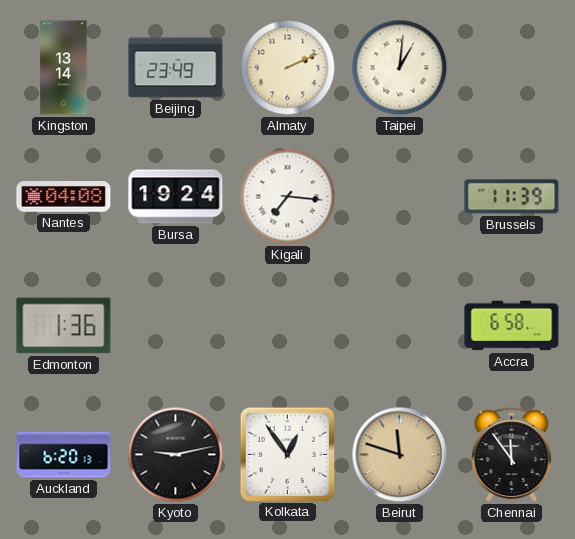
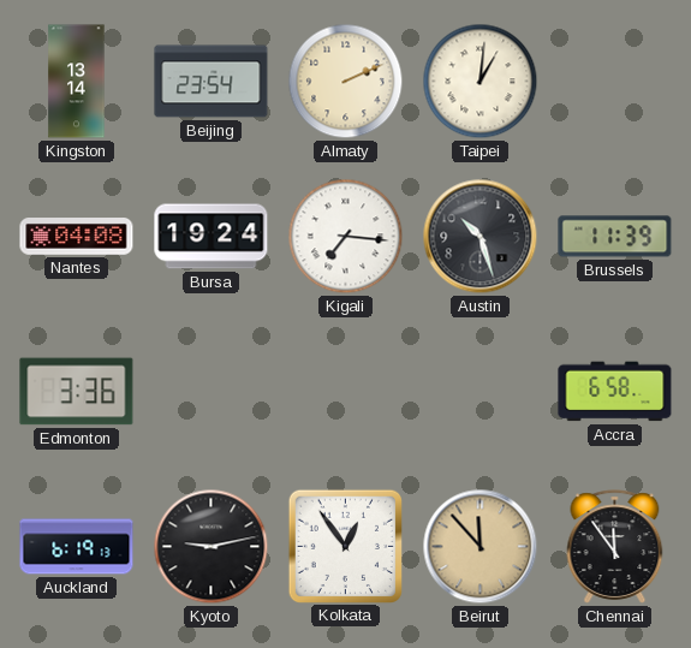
Beijing: 23:49 -> 23:54
Austin: none -> 10:27
Edmonton: 1:36 -> 3:36
Auckland: 6:20 -> 6:19
Beirut: 11:48 -> 11:53
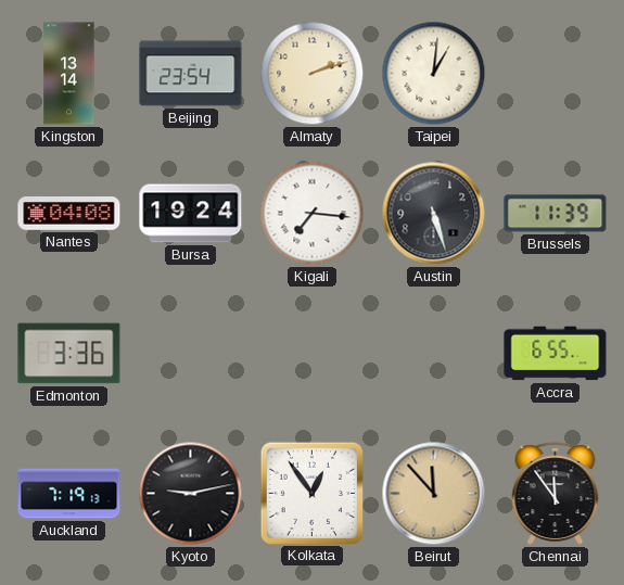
Almaty: 2:11 -> 2:12
Austin: 10:27 -> 5:27
Accra: 6:58 -> 6:55
Auckland: 6:19 -> 7:19
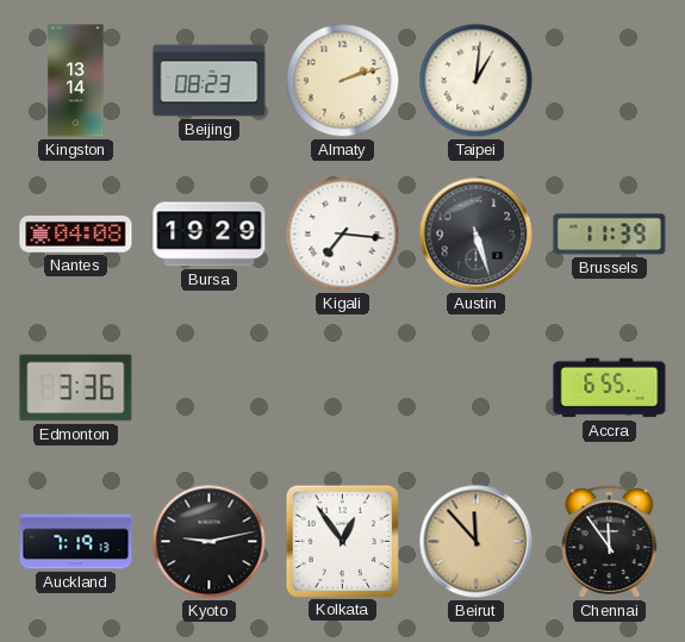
Beijing: 23:54 -> 08:23
Bursa: 19:24 -> 19:29
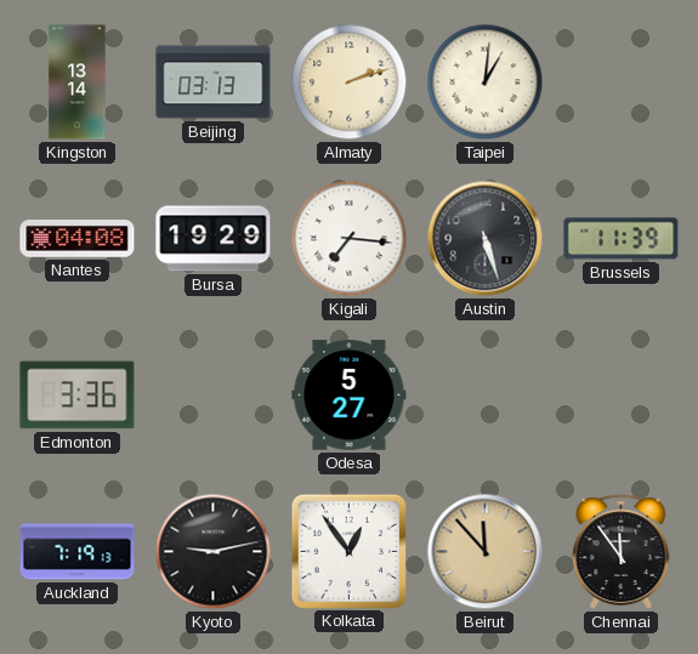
Beijing: 08:23 -> 03:13
Odesa: none -> 5:27
Accra: 6:55 -> none
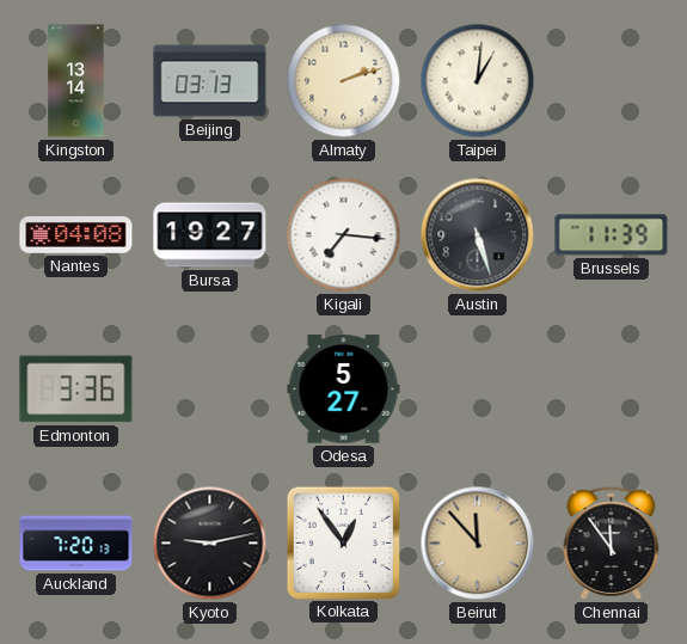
Bursa: 19:29 -> 19:27
Auckland: 7:19 -> 7:20
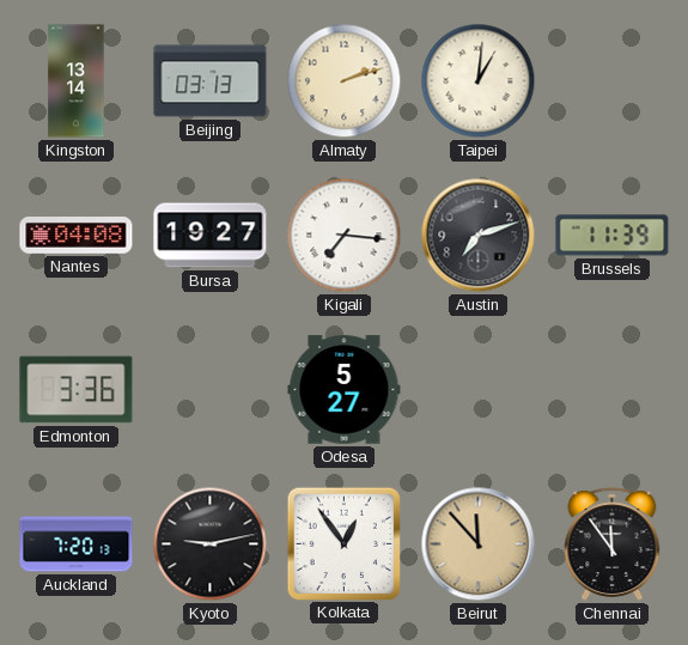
Austin: 5:27 -> 7:12
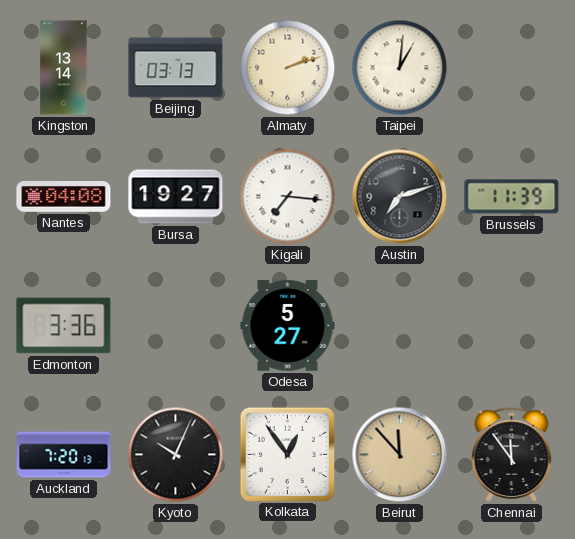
Kyoto: 9:13 -> 10:04
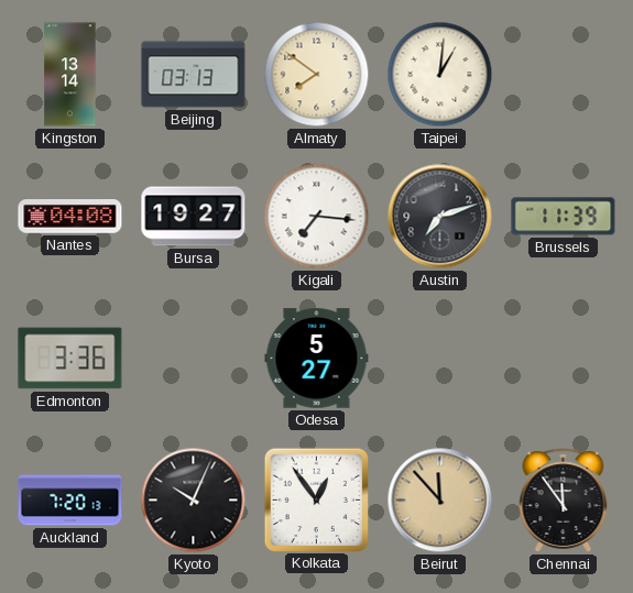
Almaty: 2:12 -> 7:51
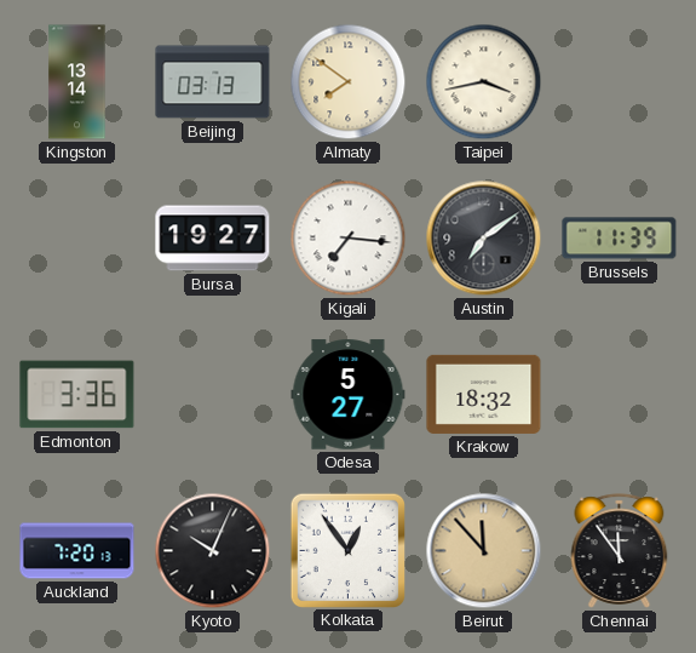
Taipei: 1:01 -> 3:43
Nantes: 04:08 -> none
Austin: 7:12 -> 7:09
Krakow: none -> 18:32
